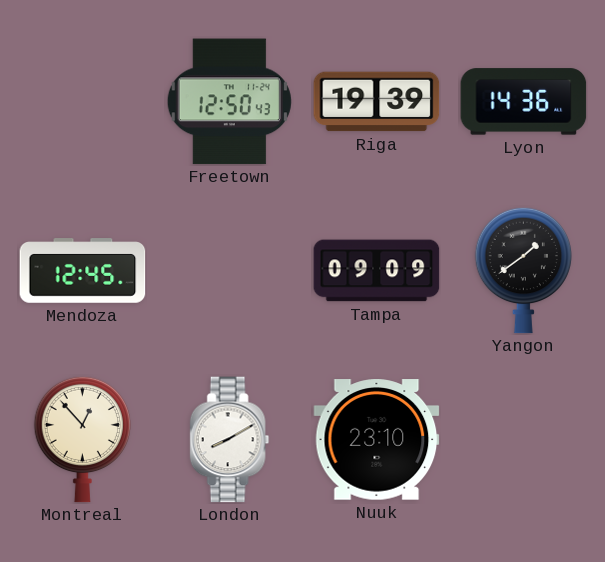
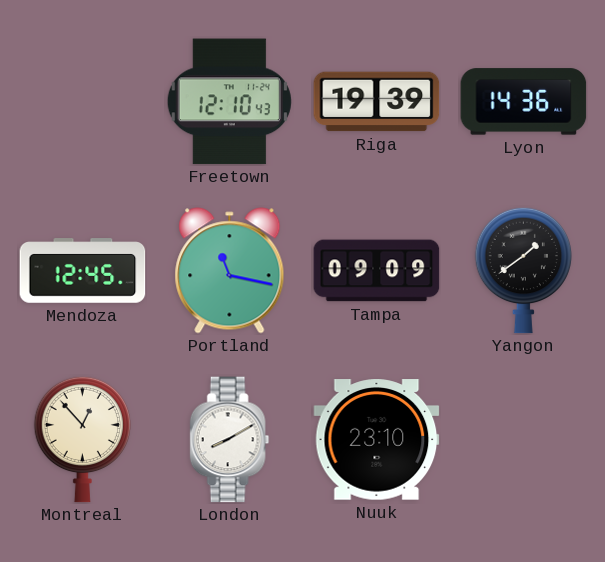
Freetown: 12:50 -> 12:10
Portland: none -> 11:17
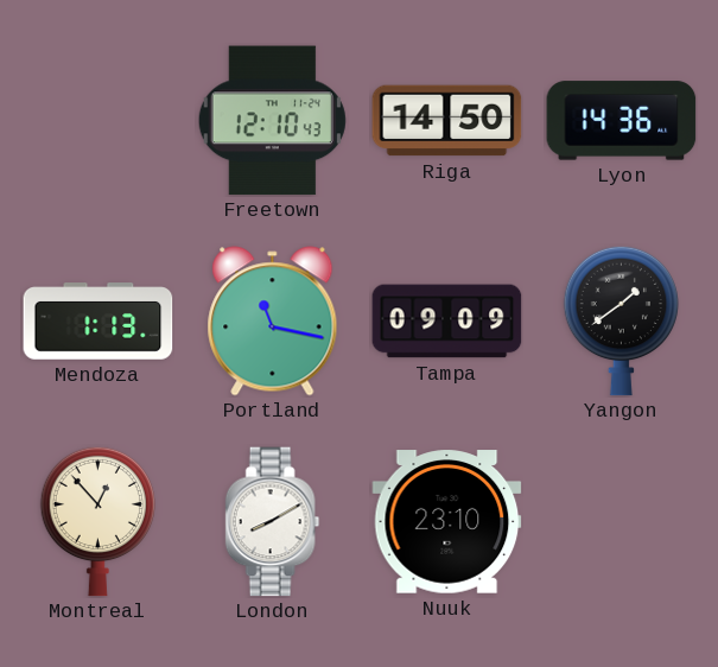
Riga: 19:39 -> 14:50
Mendoza: 12:45 -> 1:13
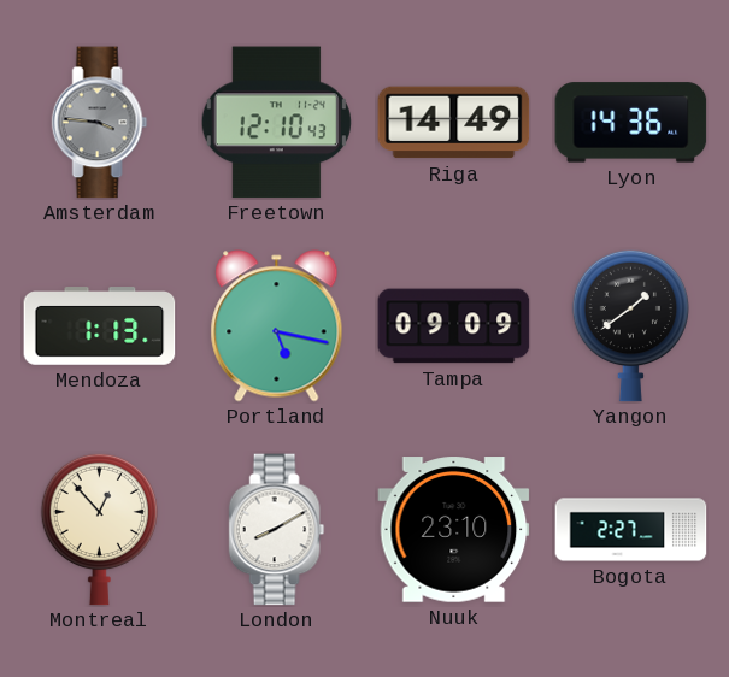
Amsterdam: none -> 3:46
Riga: 14:50 -> 14:49
Portland: 11:17 -> 5:17
Bogota: none -> 2:27
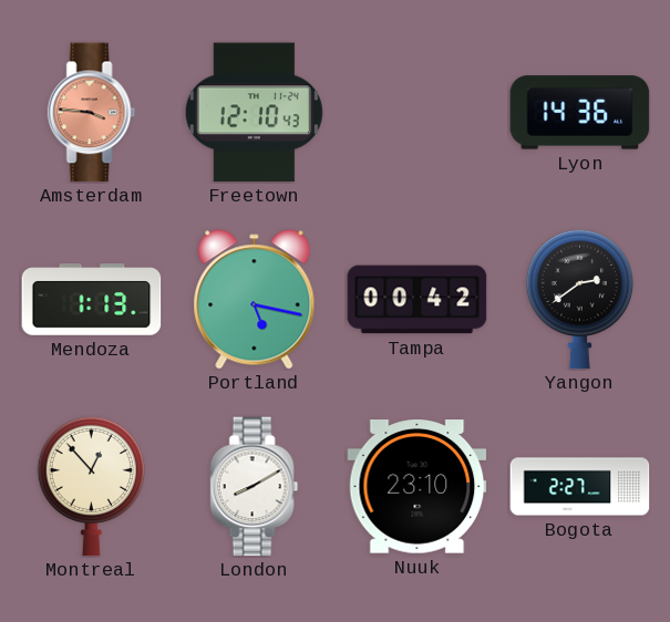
Amsterdam dial: grey -> salmon
Riga: 14:49 -> none
Tampa: 09:09 -> 00:42
Yangon: 1:39 -> 2:39
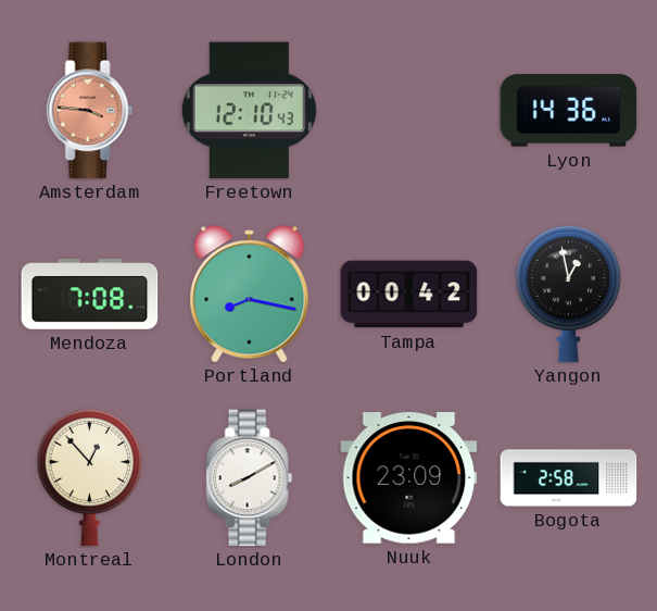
Mendoza: 1:13 -> 7:08
Portland: 5:17 -> 8:17
Yangon: 2:39 -> 12:58
Nuuk: 23:10 -> 23:09
Bogota: 2:27 -> 2:58
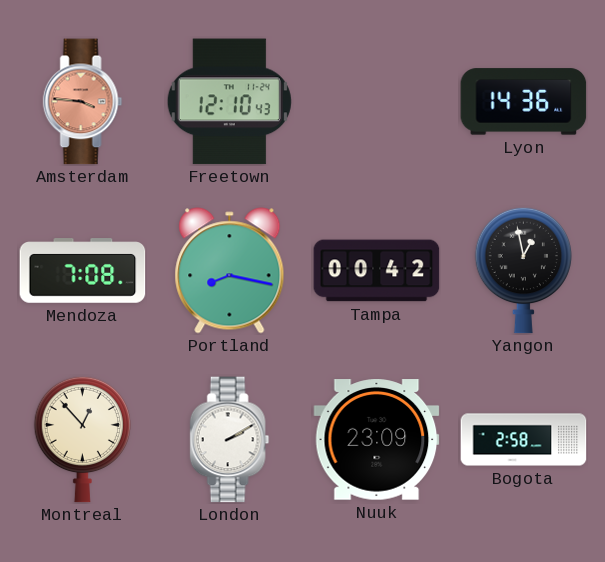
London: 8:10 -> 2:10
